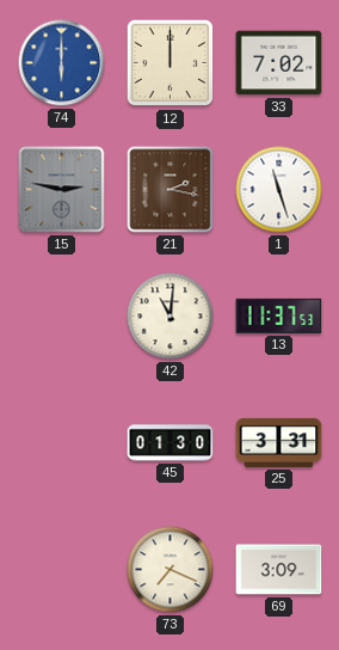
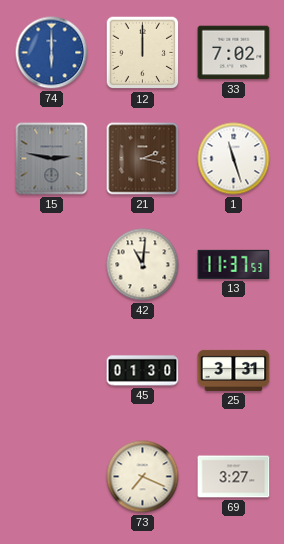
69: 3:09 -> 3:27
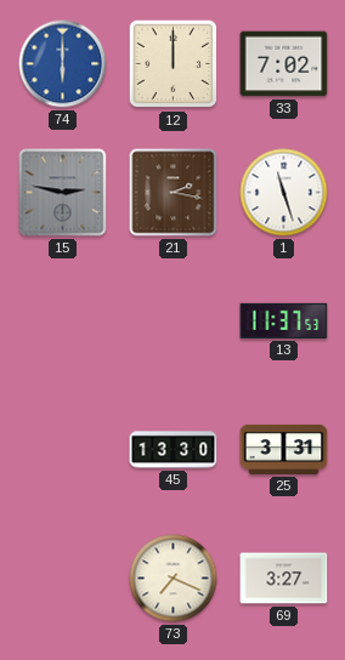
42: 11:01 -> none
45: 01:30 -> 13:30
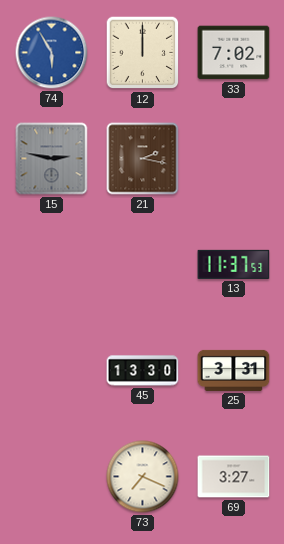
74: 6:00 -> 5:55
1: 11:27 -> none
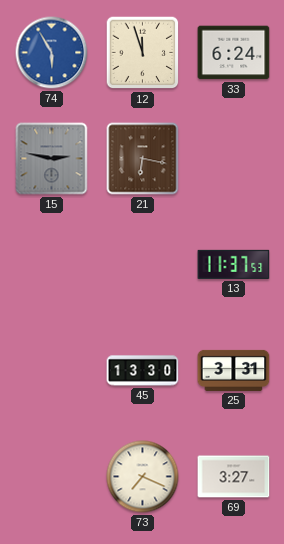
12: 12:00 -> 11:57
33: 7:02 -> 6:24
21: 2:17 -> 6:17
